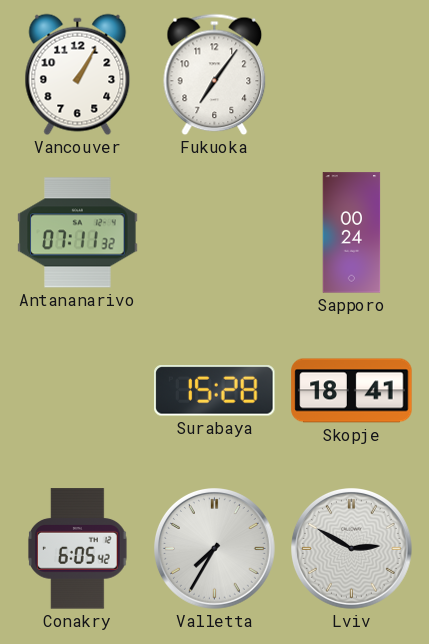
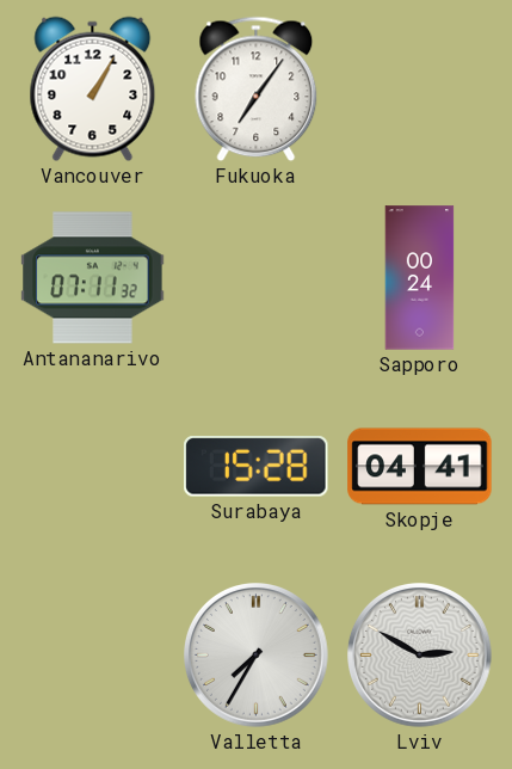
Skopje: 18:41 -> 04:41
Conakry: 6:05 -> none
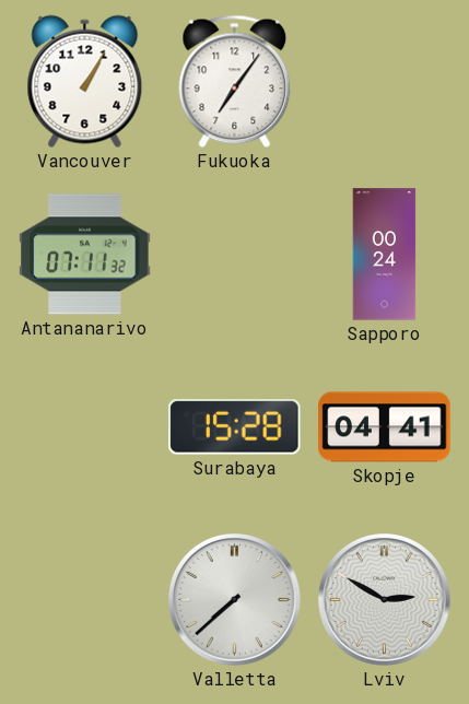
Valletta: 7:35 -> 7:38
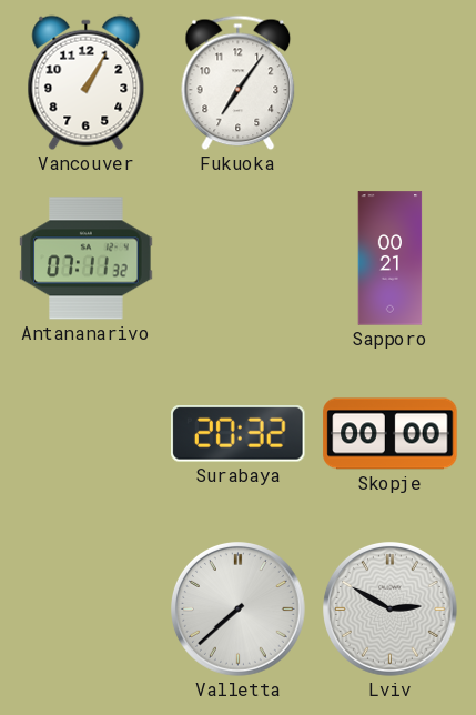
Sapporo: 00:24 -> 00:21
Surabaya: 15:28 -> 20:32
Skopje: 04:41 -> 00:00
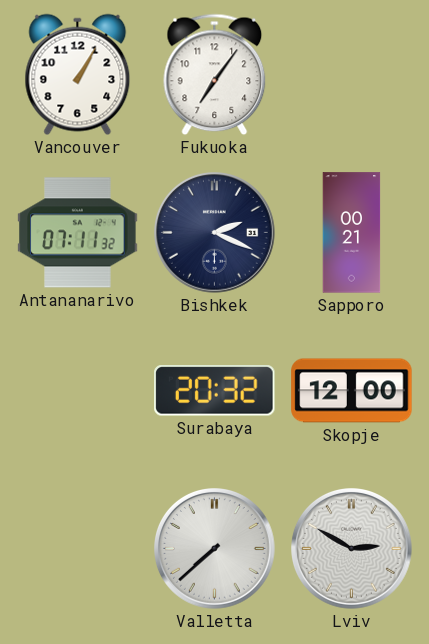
Bishkek: none -> 2:19
Skopje: 00:00 -> 12:00
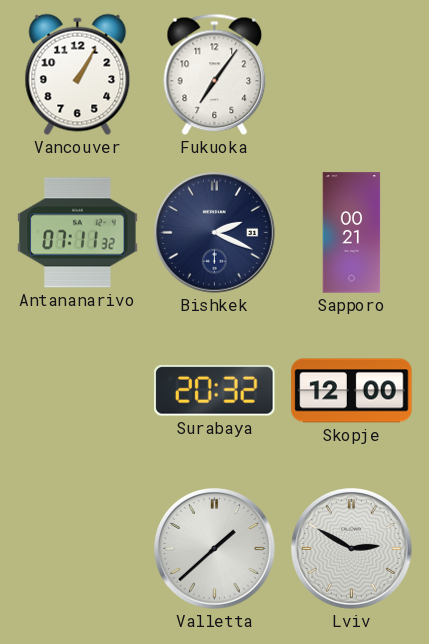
Valletta: 7:38 -> 1:38
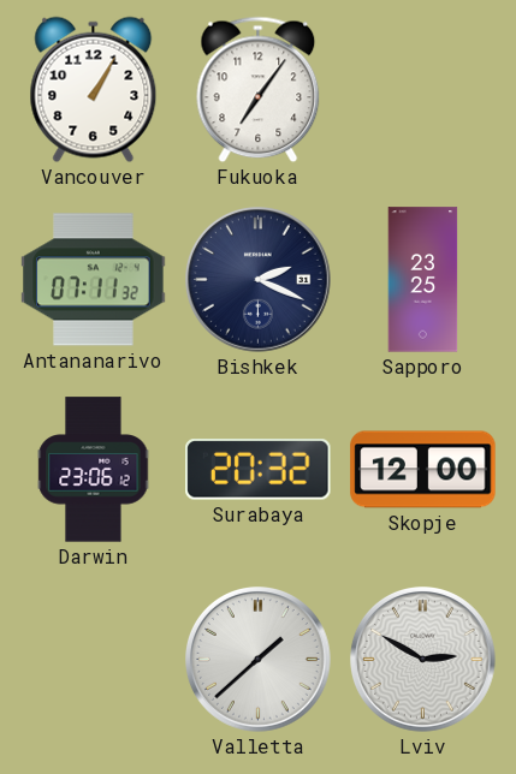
Sapporo: 00:21 -> 23:25
Darwin: none -> 23:06
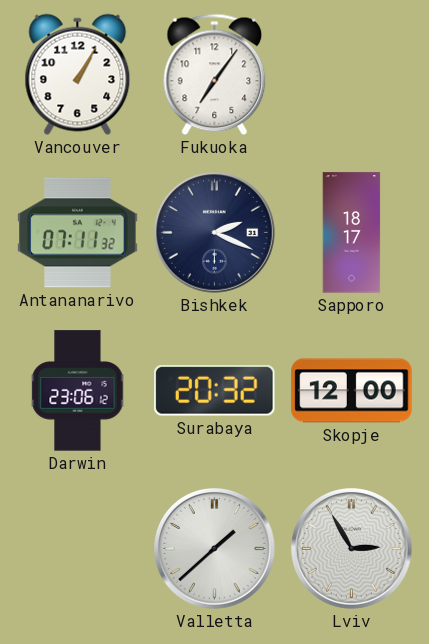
Sapporo: 23:25 -> 18:17
Lviv: 2:50 -> 2:55
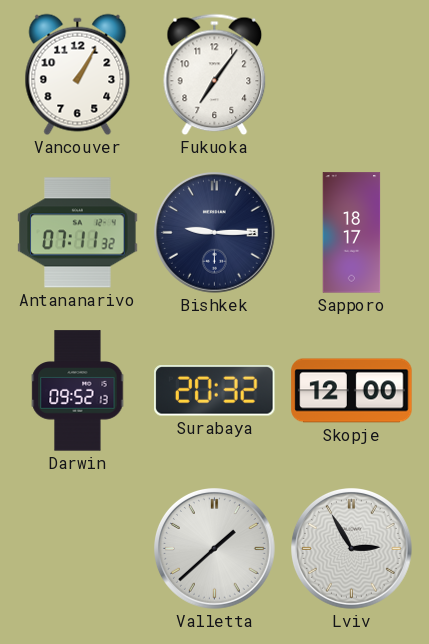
Bishkek: 2:19 -> 9:15
Darwin: 23:06 -> 09:52
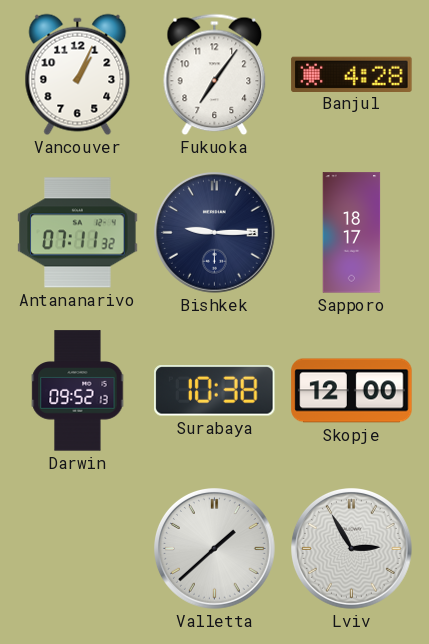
Vancouver: 1:05 -> 1:04
Banjul: none -> 4:28
Surabaya: 20:32 -> 10:38
